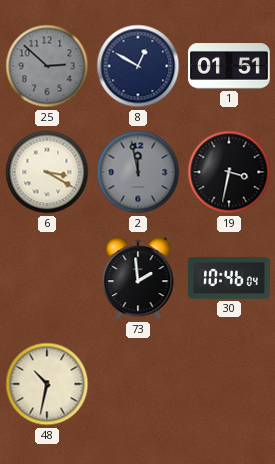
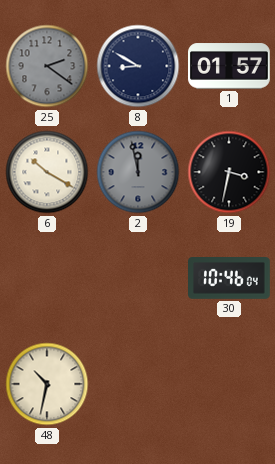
25: 2:52 -> 2:21
8: 12:50 -> 8:50
1: 01:51 -> 01:57
6: 3:20 -> 10:20
73: 1:59 -> none
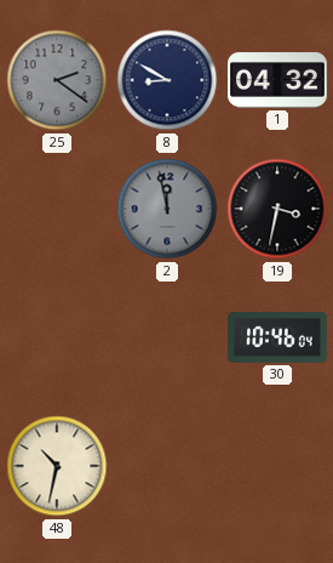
1: 01:57 -> 04:32
6: 10:20 -> none
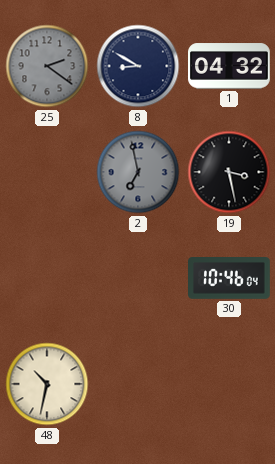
2: 11:58 -> 6:58
19: 3:32 -> 3:28
